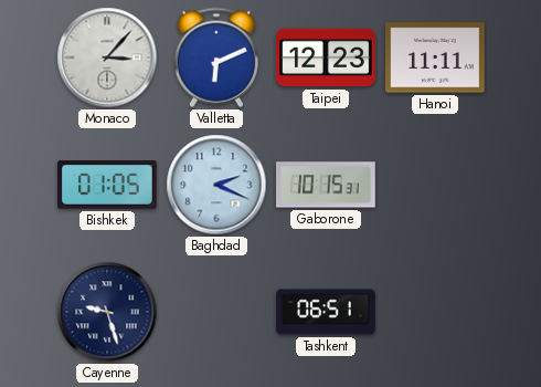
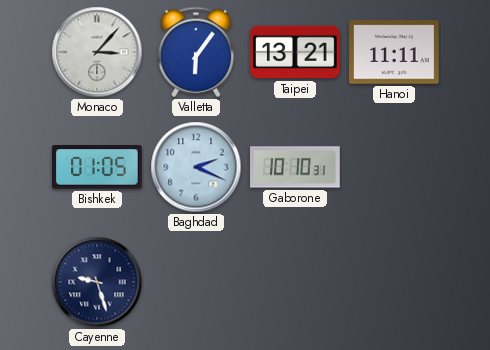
Valletta: 6:11 -> 6:06
Taipei: 12:23 -> 13:21
Gaborone: 10:15 -> 10:10
Tashkent: 06:51 -> none
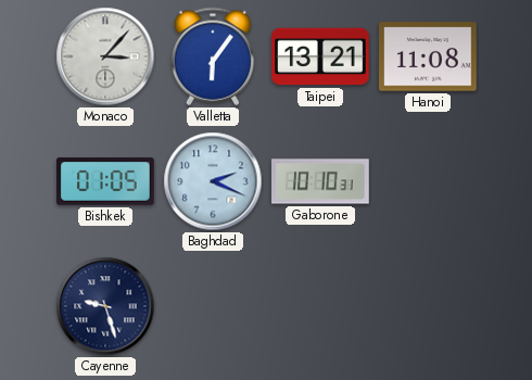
Hanoi: 11:11 -> 11:08
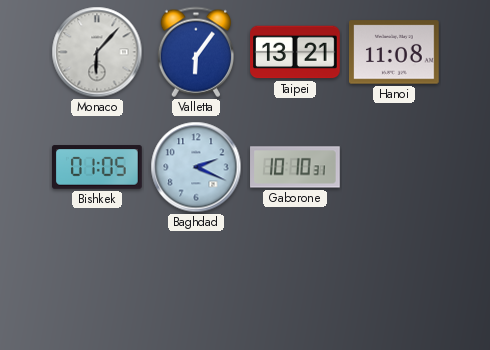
Monaco: 3:07 -> 6:07
Cayenne: 9:27 -> none
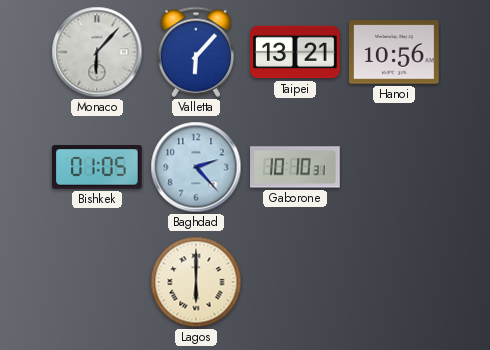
Valletta: 6:06 -> 6:07
Hanoi: 11:08 -> 10:56
Baghdad: 2:19 -> 2:23
Lagos: none -> 6:00
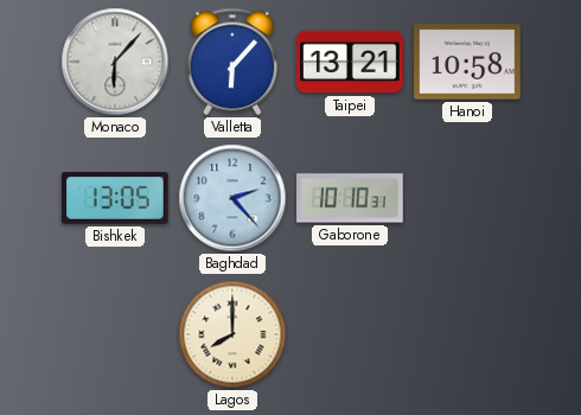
Hanoi: 10:56 -> 10:58
Bishkek: 01:05 -> 13:05
Lagos: 6:00 -> 8:00
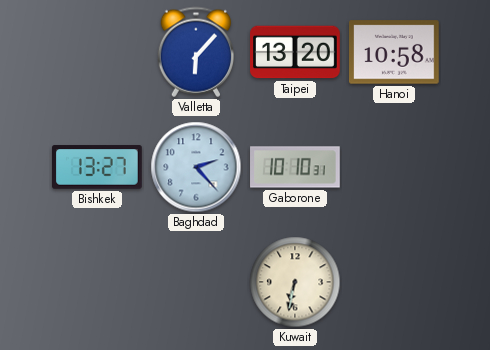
Monaco: 6:07 -> none
Taipei: 13:21 -> 13:20
Bishkek: 13:05 -> 13:27
Lagos: 8:00 -> none
Kuwait: none -> 6:32
